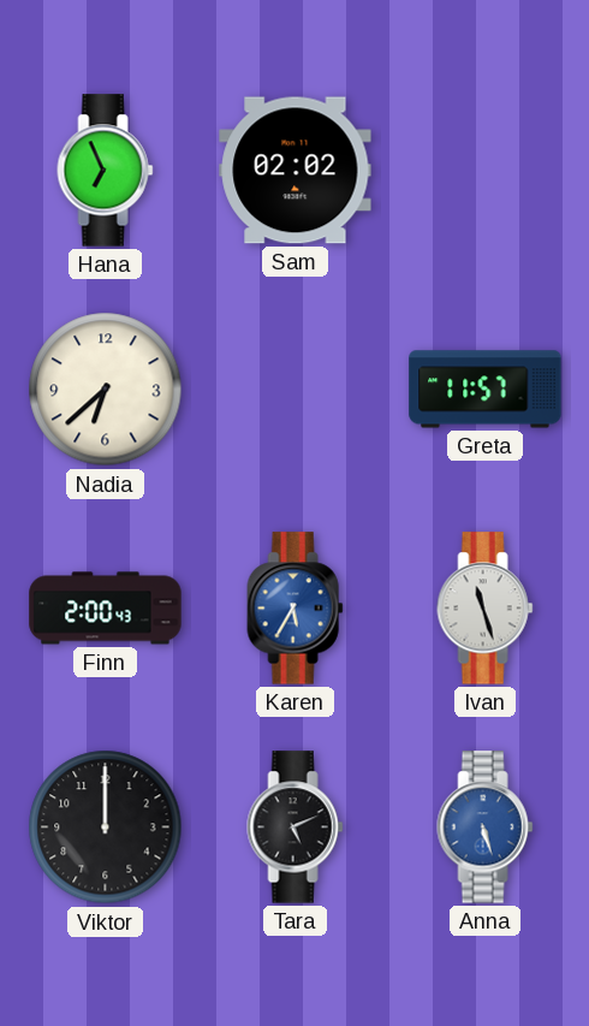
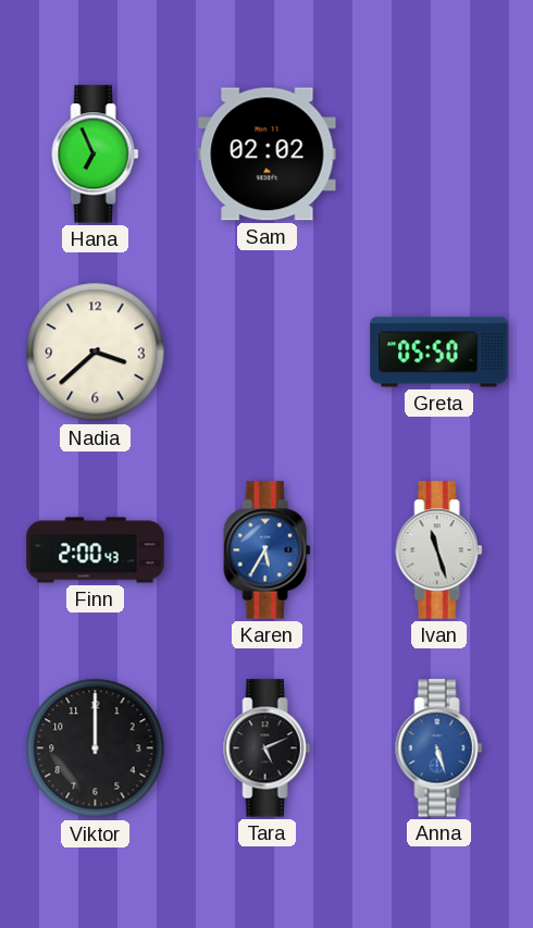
Nadia: 6:38 -> 3:38
Greta: 11:57 -> 05:50
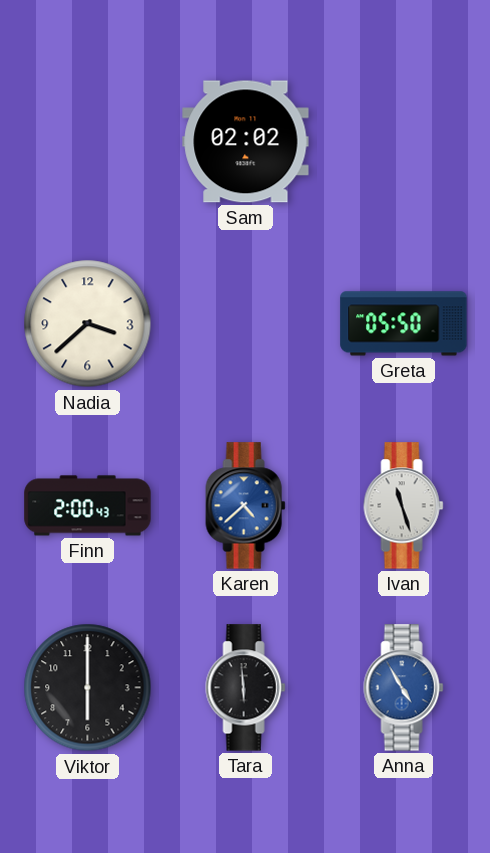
Hana: 6:56 -> none
Karen: 5:35 -> 4:38
Viktor: 12:00 -> 6:00
Tara: 5:11 -> 5:59
Anna: 5:27 -> 4:55
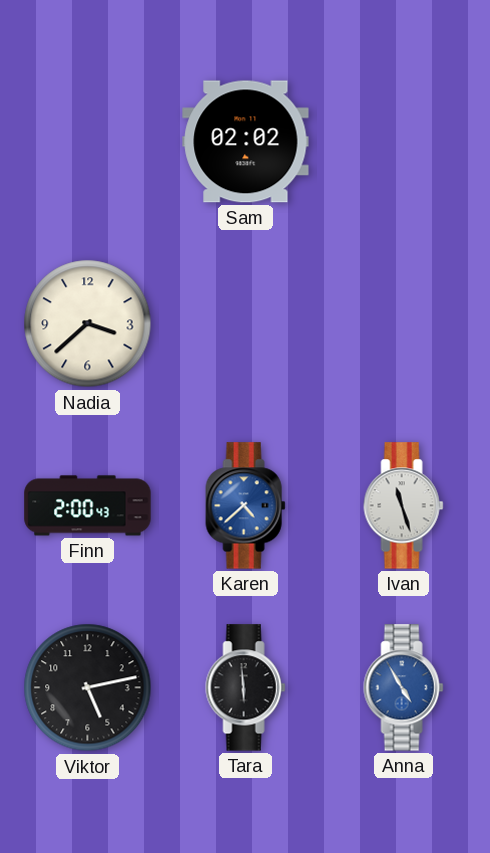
Greta: 05:50 -> none
Viktor: 6:00 -> 5:13
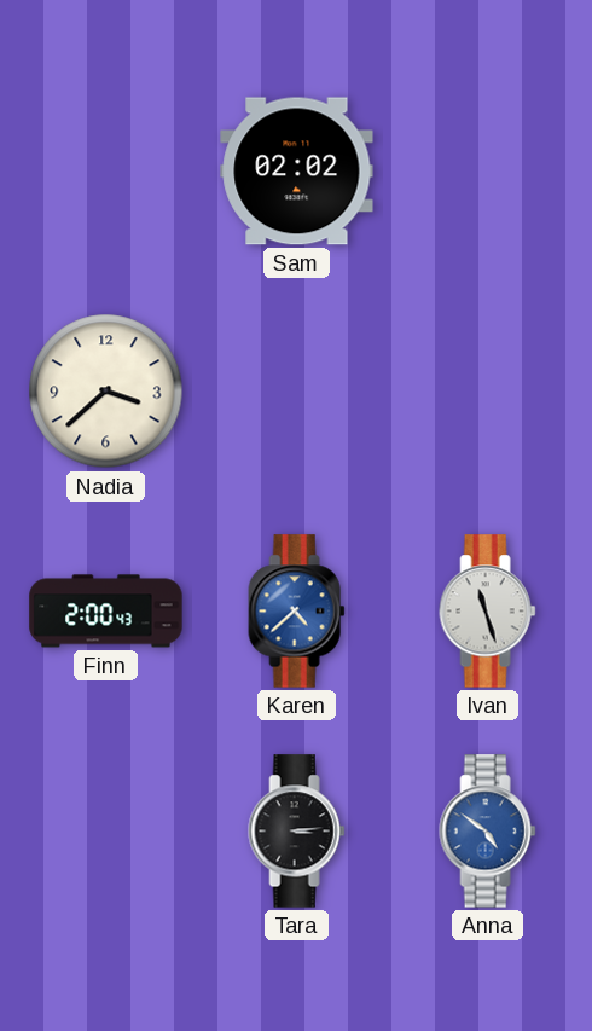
Viktor: 5:13 -> none
Tara: 5:59 -> 3:14
Anna: 4:55 -> 4:51
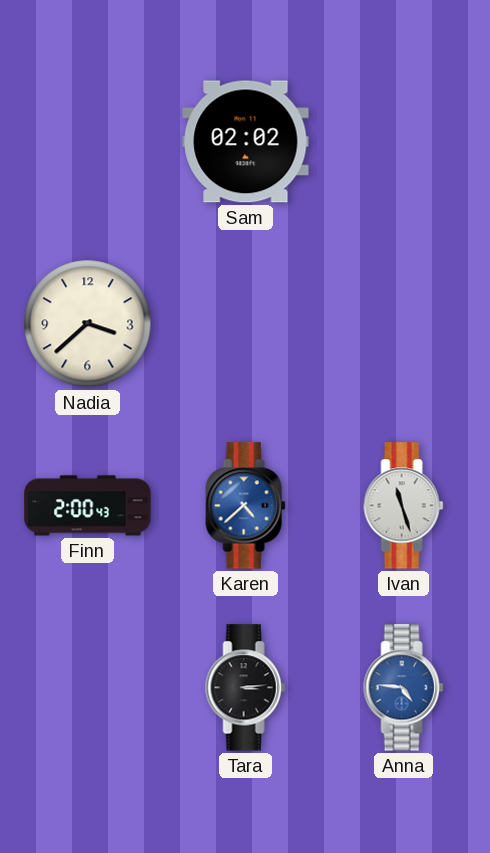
Anna: 4:51 -> 4:46
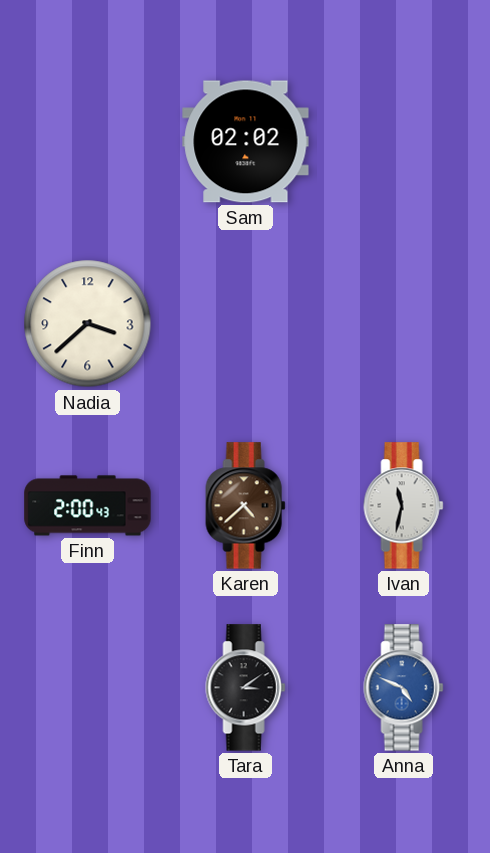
Karen dial: blue -> brown
Ivan: 11:27 -> 11:32
Tara: 3:14 -> 3:09
Anna: 4:46 -> 4:49
